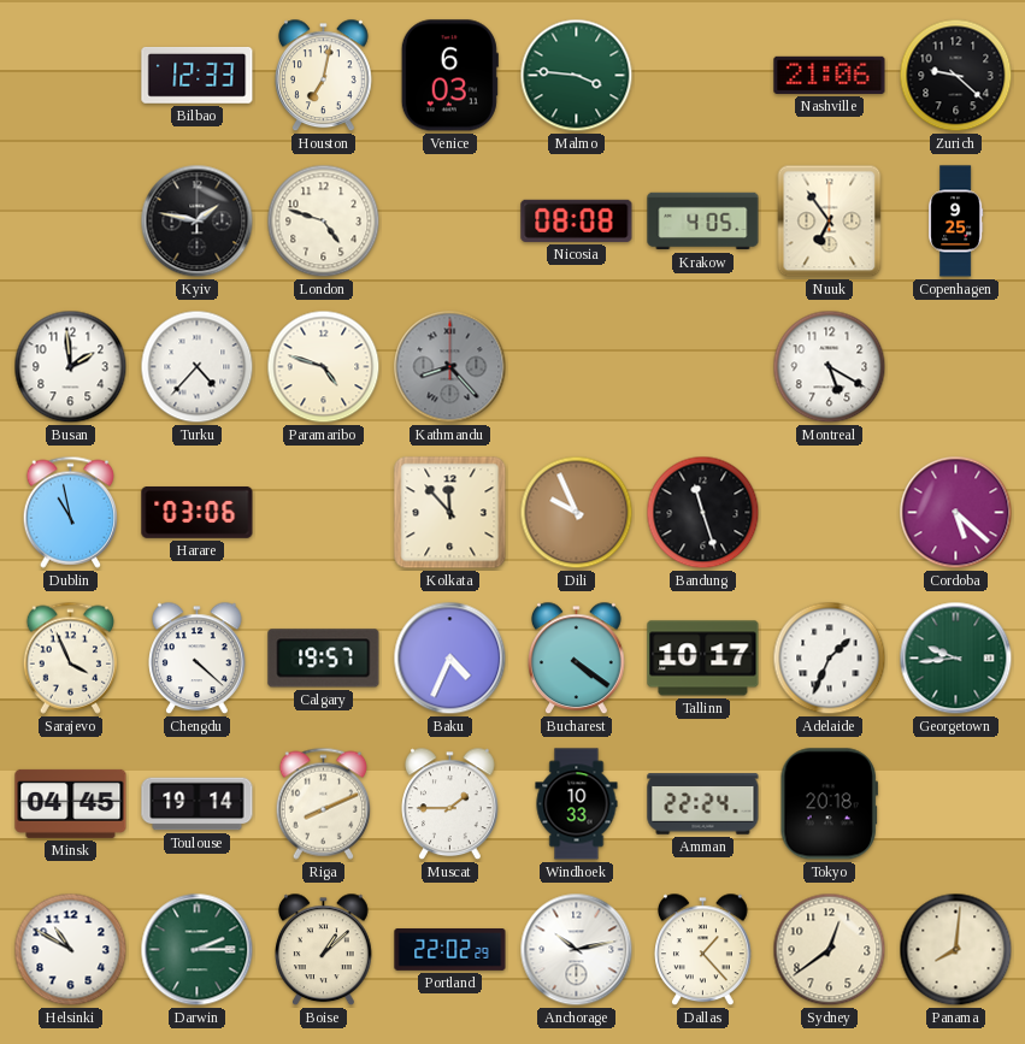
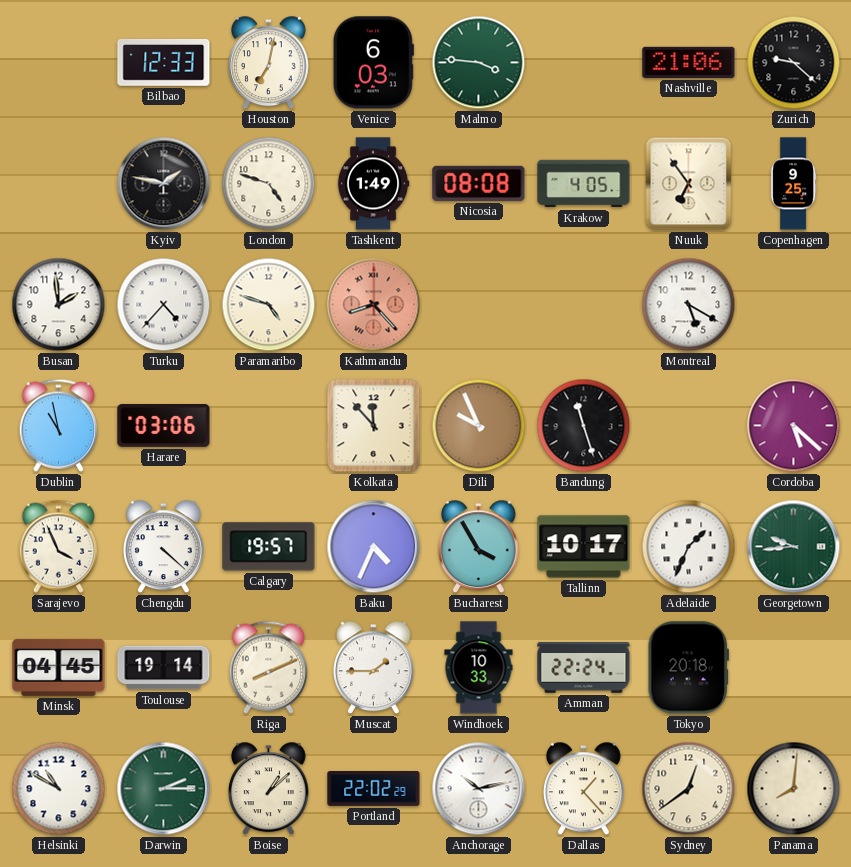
Tashkent: none -> 1:49
Kathmandu dial: grey -> salmon
Bucharest: 4:21 -> 3:55
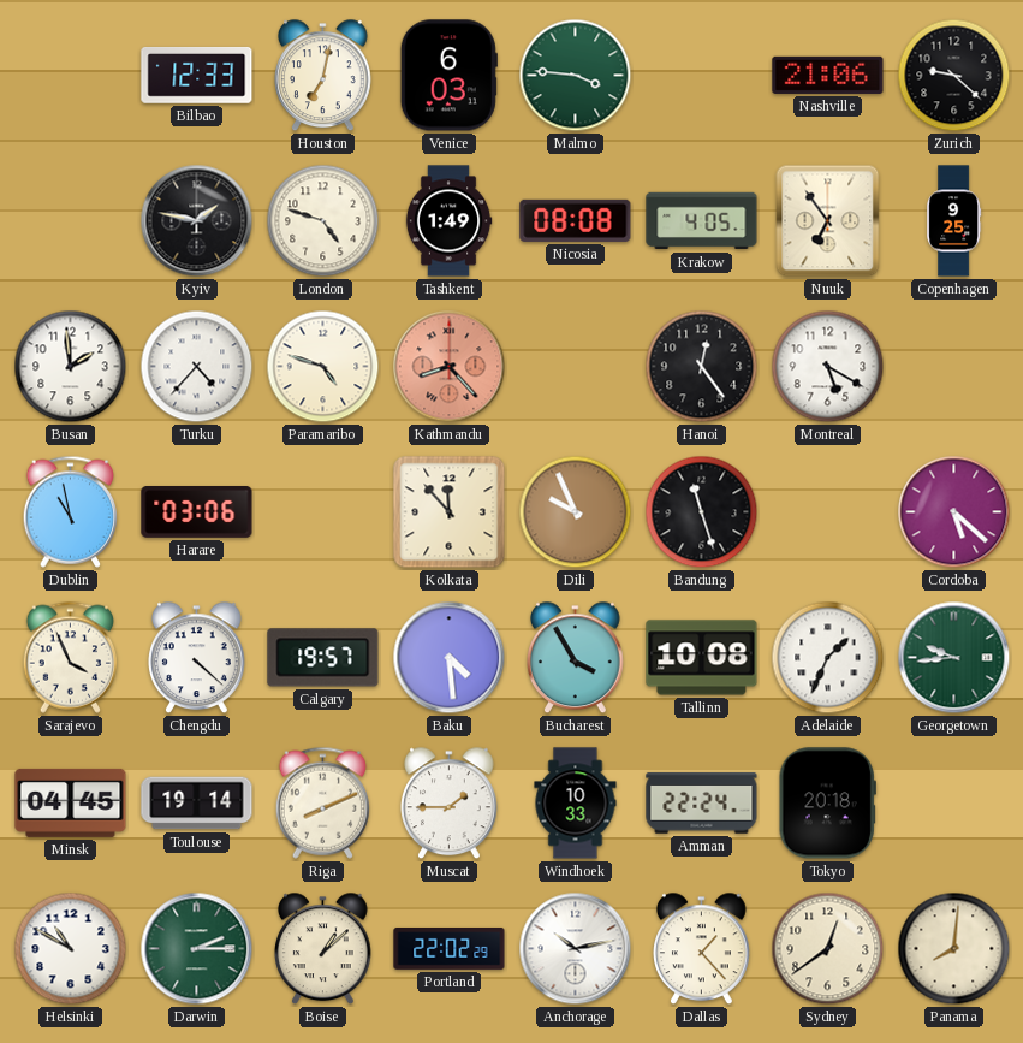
Hanoi: none -> 12:24
Baku: 4:34 -> 4:29
Tallinn: 10:17 -> 10:08
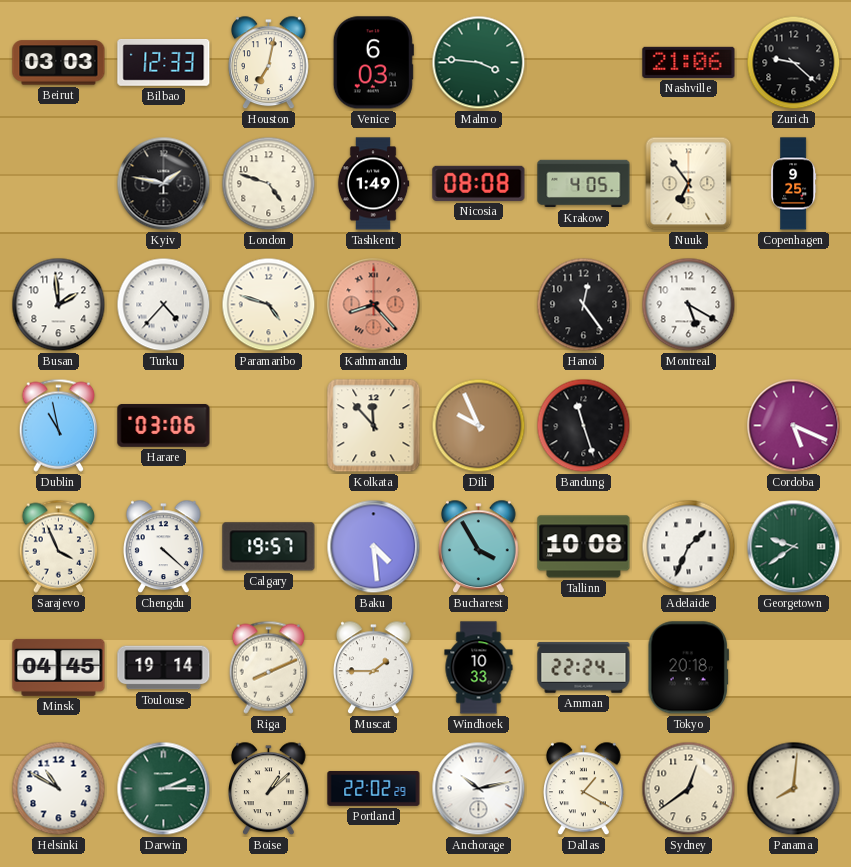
Beirut: none -> 03:03
Cordoba: 5:22 -> 5:19
Georgetown: 9:44 -> 9:39
Dallas: 1:23 -> 1:20
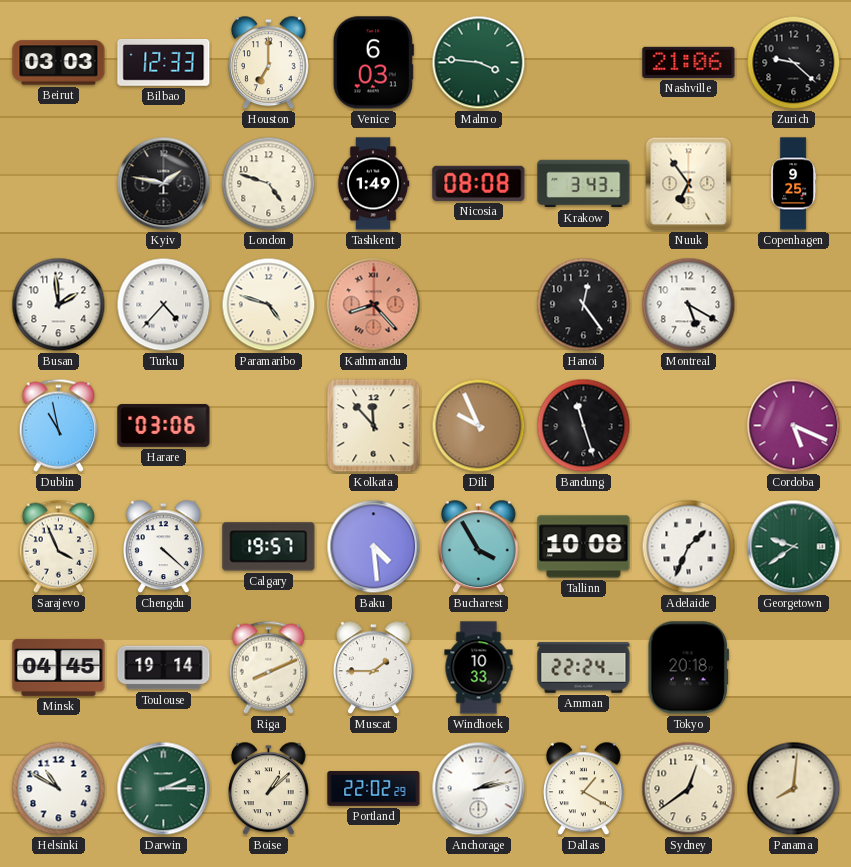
Houston: 7:02 -> 7:00
Krakow: 4:05 -> 3:43
Anchorage: 10:13 -> 2:13
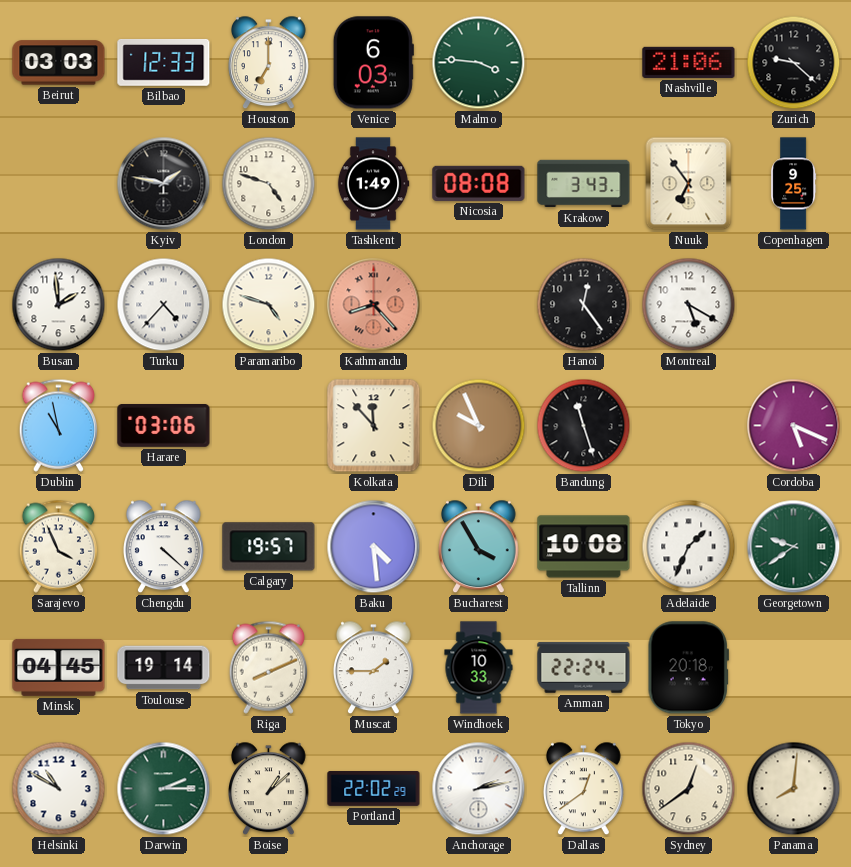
Dallas: 1:20 -> 12:39
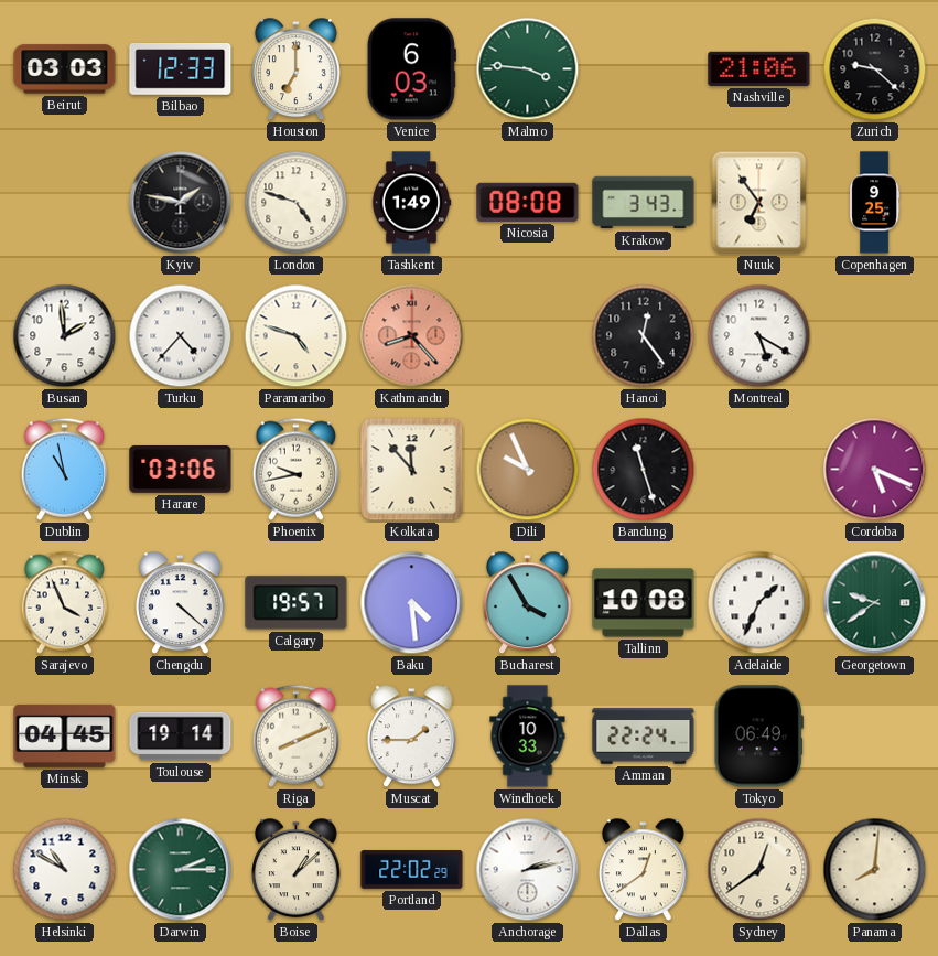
Phoenix: none -> 9:43
Tokyo: 20:18 -> 06:49
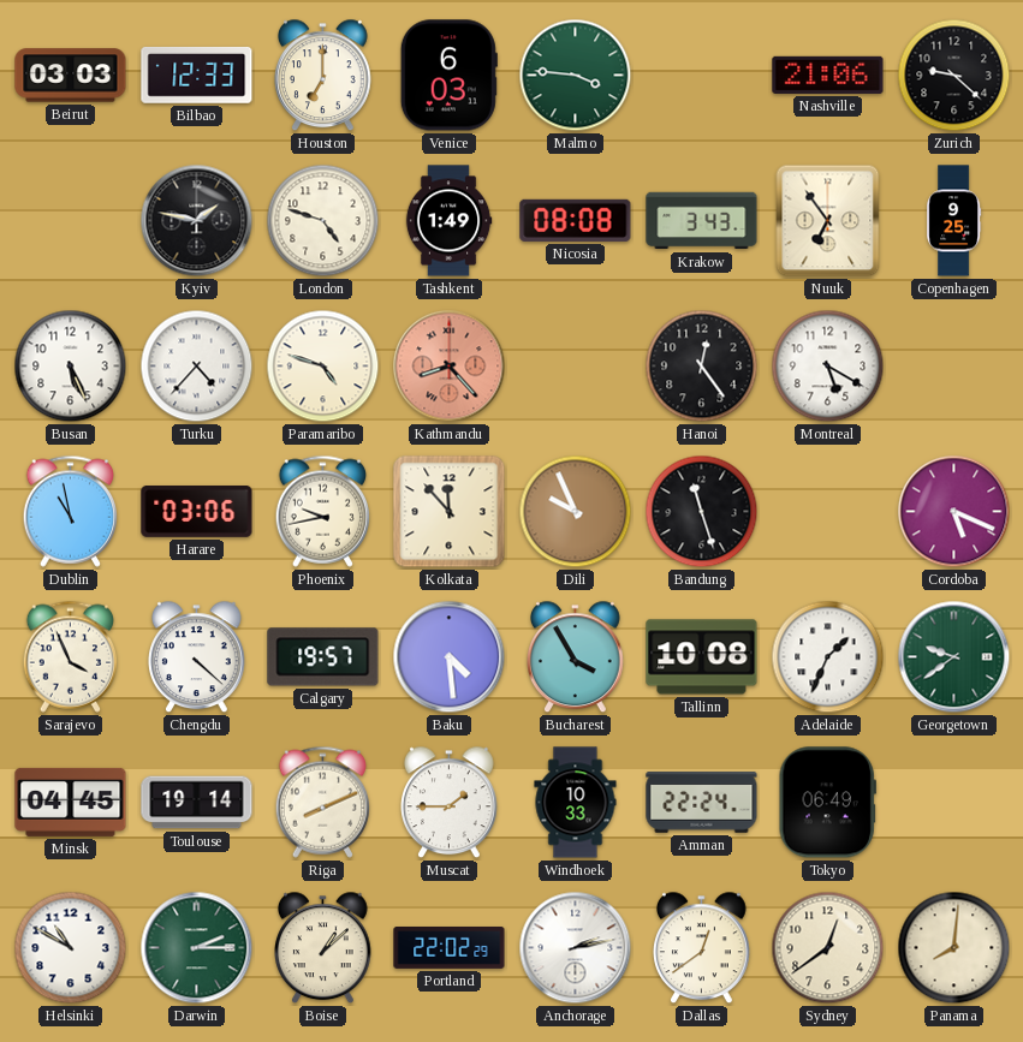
Busan: 1:59 -> 5:26
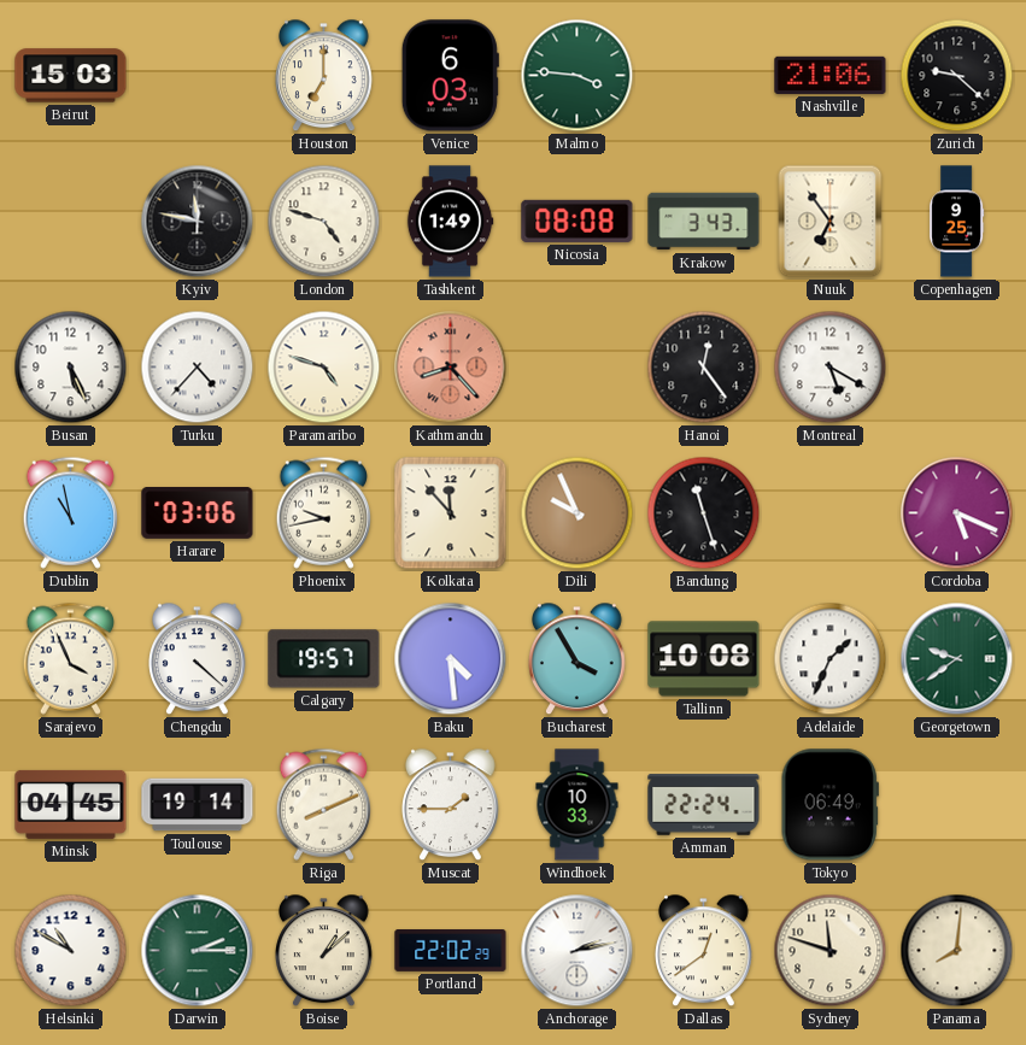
Beirut: 03:03 -> 15:03
Bilbao: 12:33 -> none
Kyiv: 1:47 -> 11:47
Sydney: 12:39 -> 11:48
